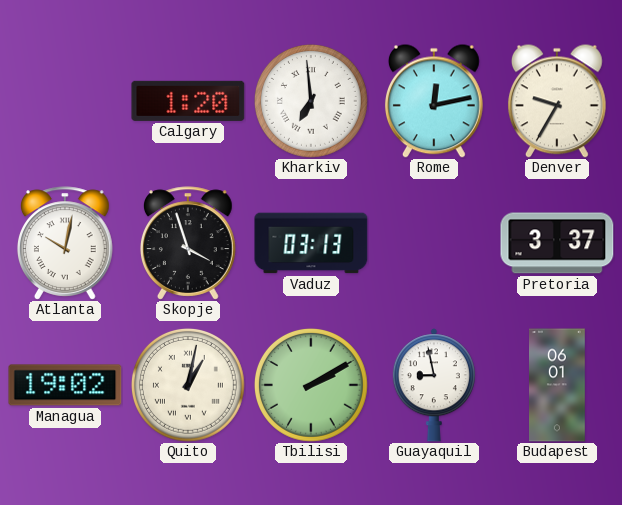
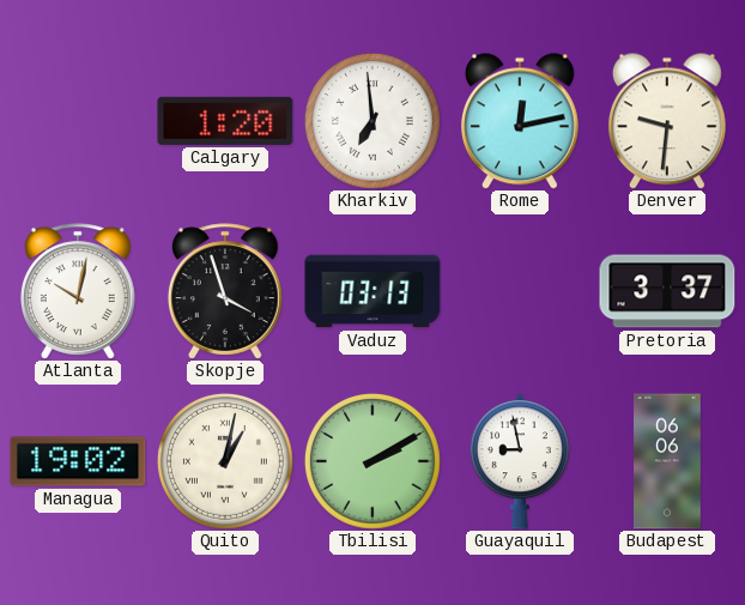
Denver: 9:35 -> 9:31
Budapest: 06:01 -> 06:06
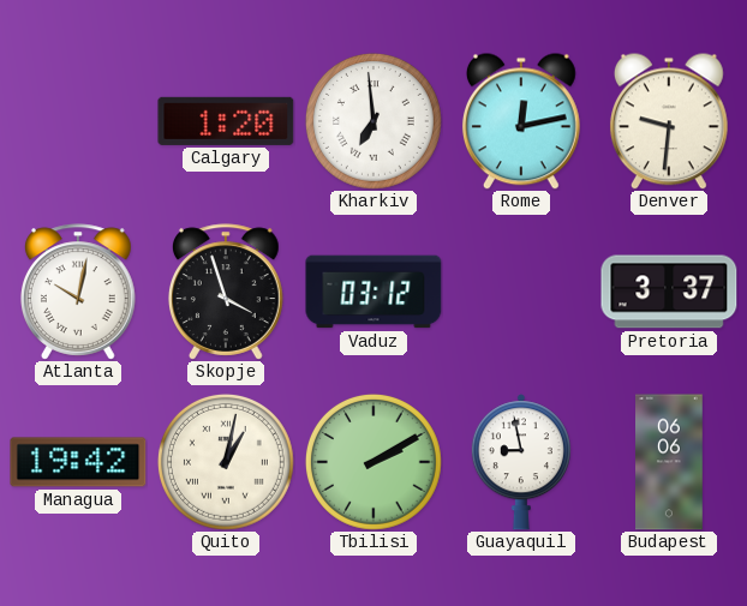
Vaduz: 03:13 -> 03:12
Managua: 19:02 -> 19:42
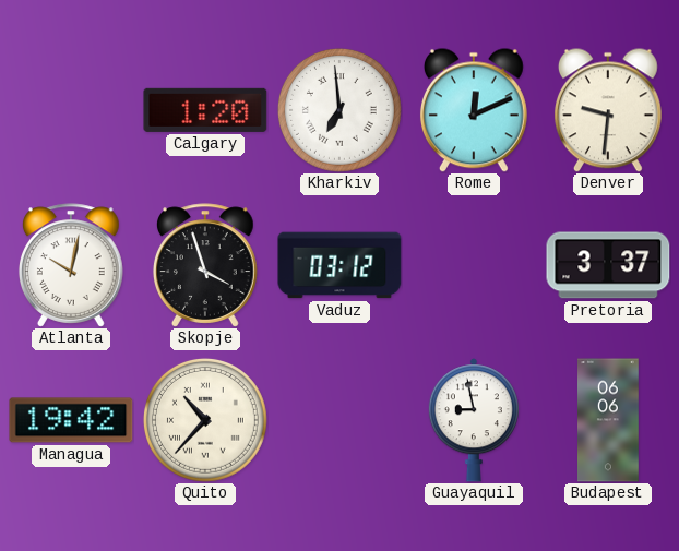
Rome: 12:13 -> 12:11
Quito: 1:02 -> 10:37
Tbilisi: 2:10 -> none
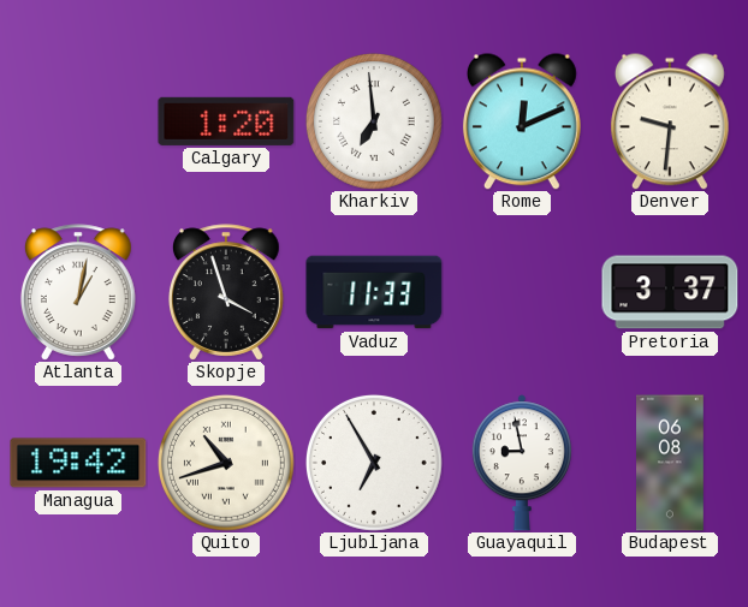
Atlanta: 10:02 -> 1:02
Vaduz: 03:12 -> 11:33
Quito: 10:37 -> 10:42
Ljubljana: none -> 6:55
Budapest: 06:06 -> 06:08
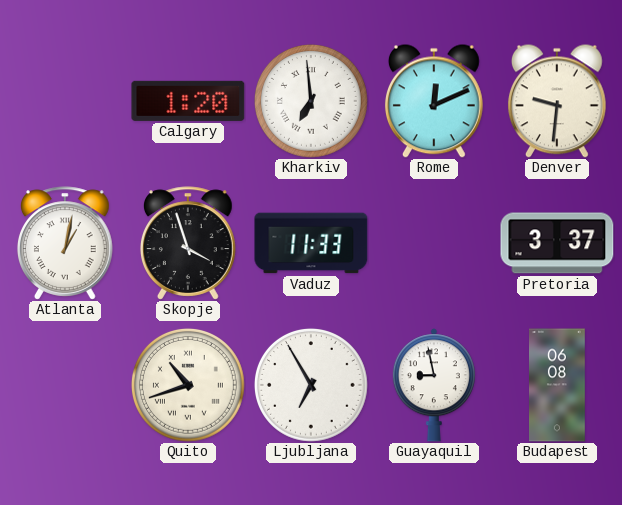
Managua: 19:42 -> none
